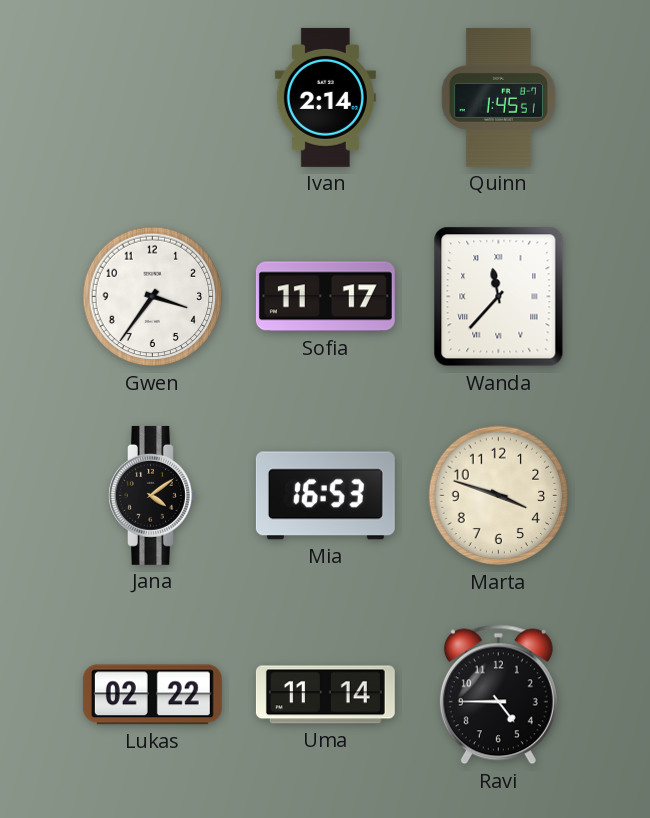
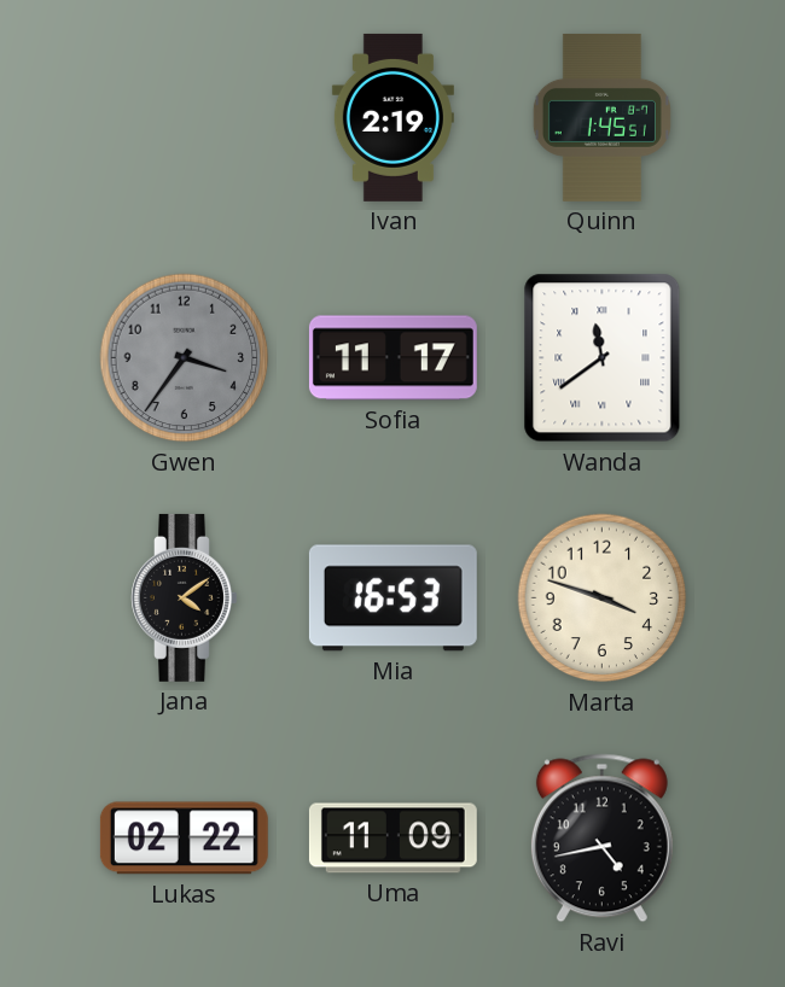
Ivan: 2:14 -> 2:19
Gwen dial: white -> grey
Wanda: 11:37 -> 11:39
Uma: 11:14 -> 11:09
Ravi: 4:45 -> 4:43
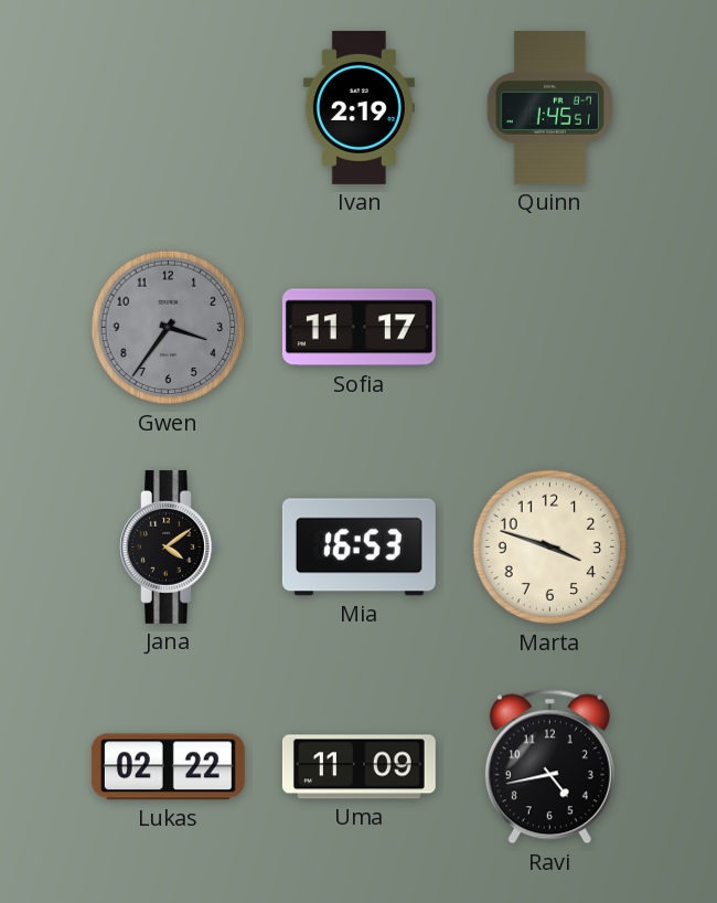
Wanda: 11:39 -> none
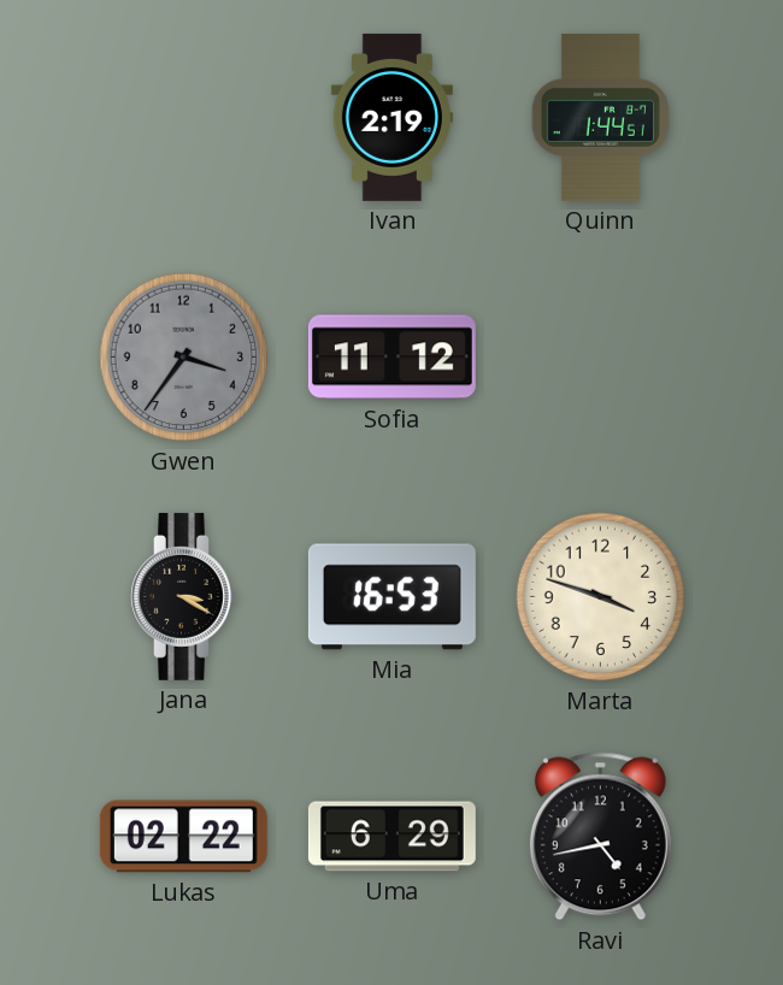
Quinn: 1:45 -> 1:44
Sofia: 11:17 -> 11:12
Jana: 4:09 -> 3:20
Uma: 11:09 -> 6:29
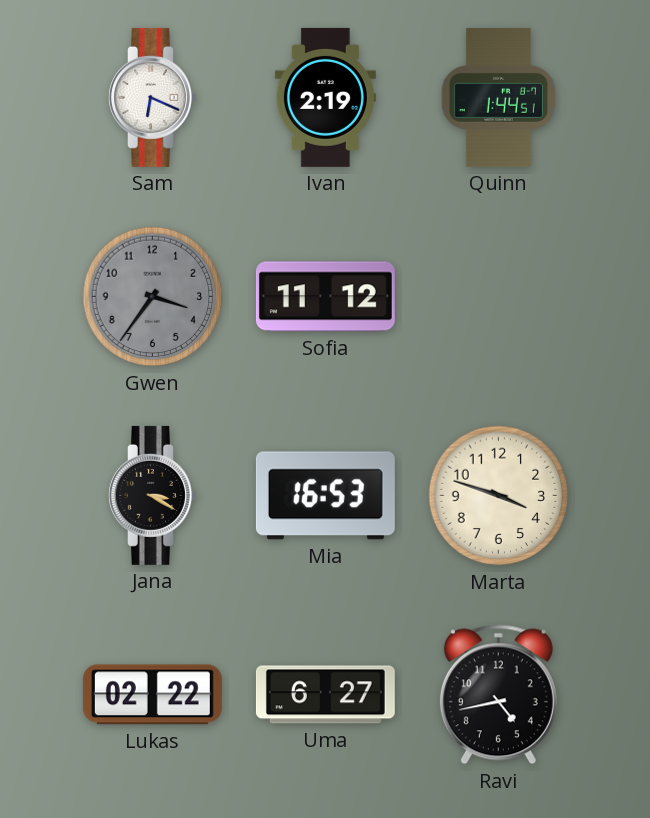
Sam: none -> 6:19
Uma: 6:29 -> 6:27
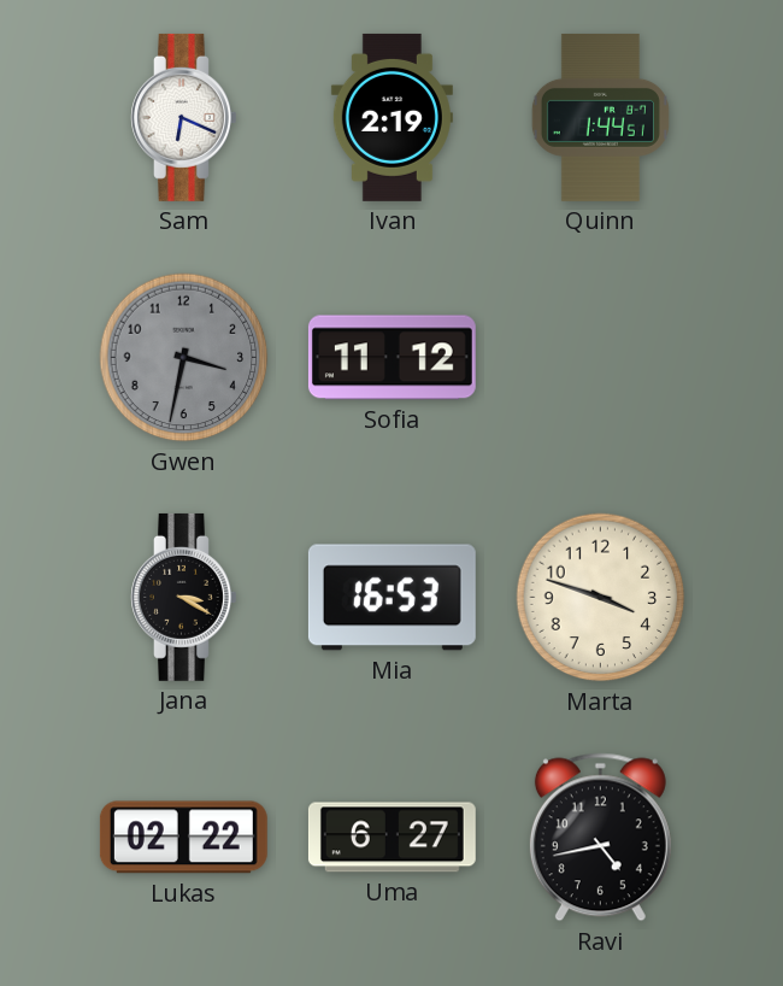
Gwen: 3:36 -> 3:32
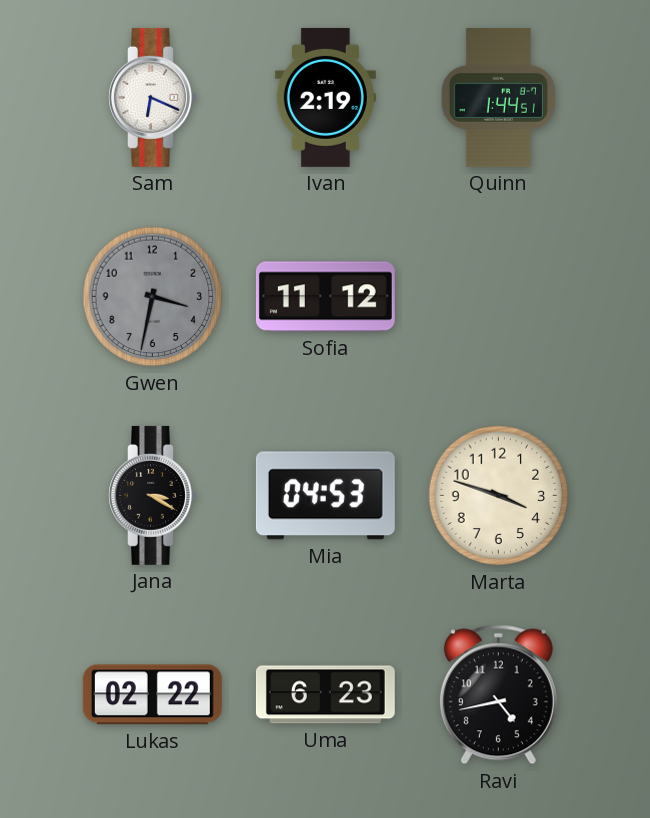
Mia: 16:53 -> 04:53
Uma: 6:27 -> 6:23
